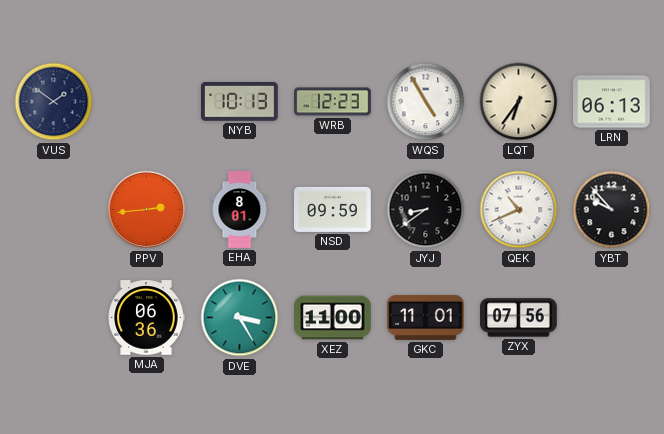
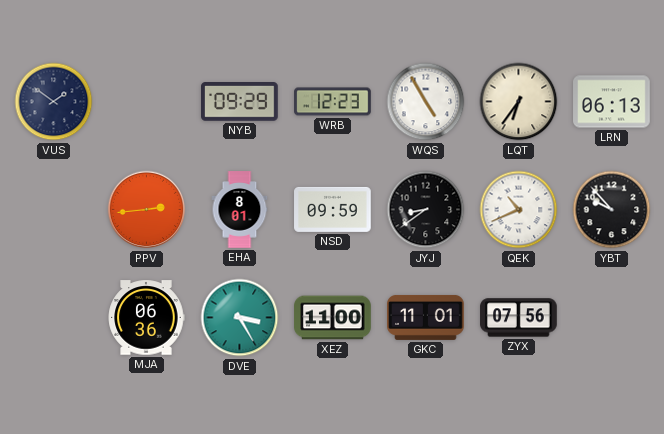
NYB: 10:13 -> 09:29
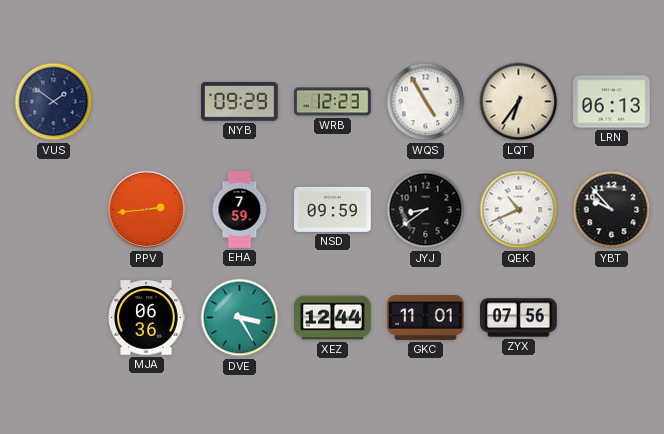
EHA: 8:01 -> 7:59
XEZ: 11:00 -> 12:44
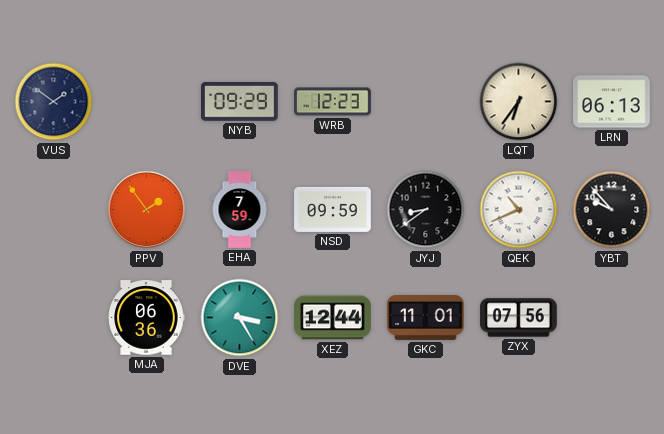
WQS: 4:55 -> none
PPV: 2:44 -> 1:54
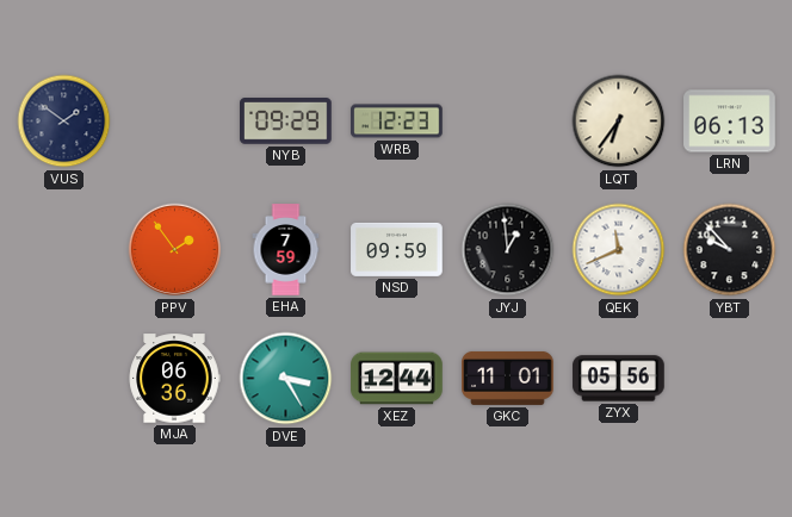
JYJ: 8:39 -> 12:59
QEK: 10:41 -> 11:41
ZYX: 07:56 -> 05:56
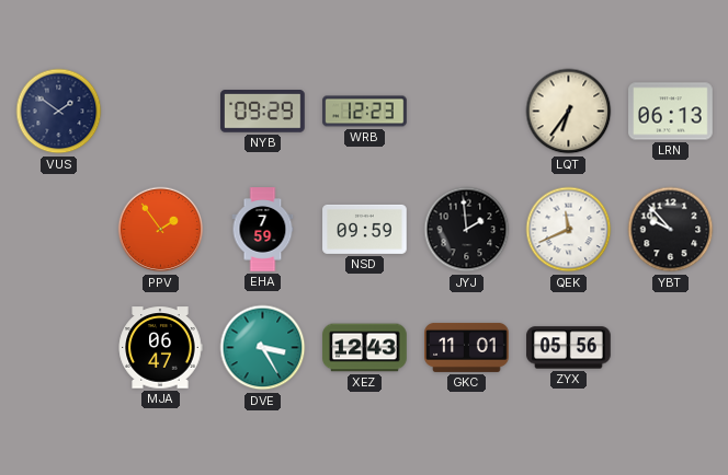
JYJ: 12:59 -> 1:59
MJA: 06:36 -> 06:47
XEZ: 12:44 -> 12:43
